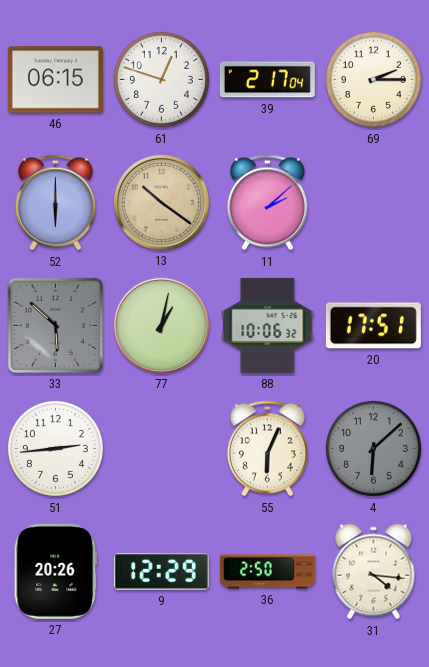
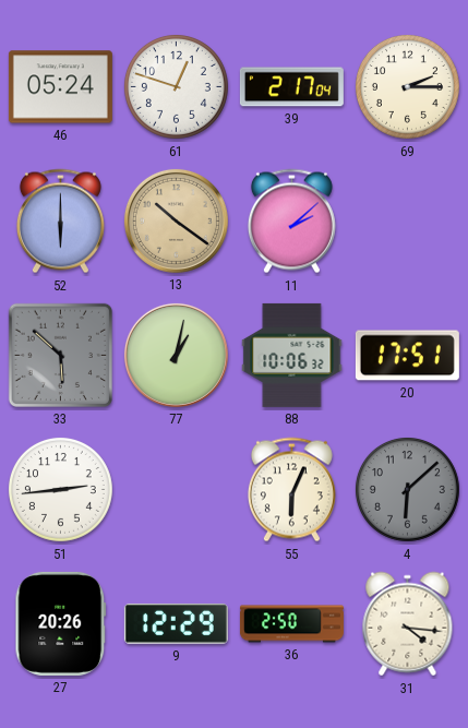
46: 06:15 -> 05:24
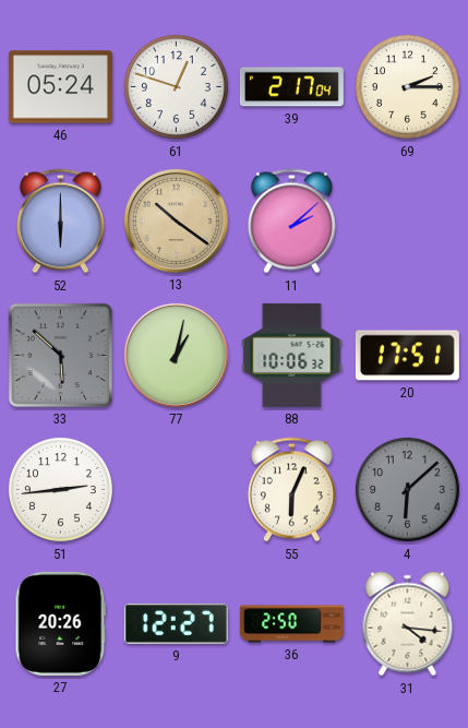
9: 12:29 -> 12:27
